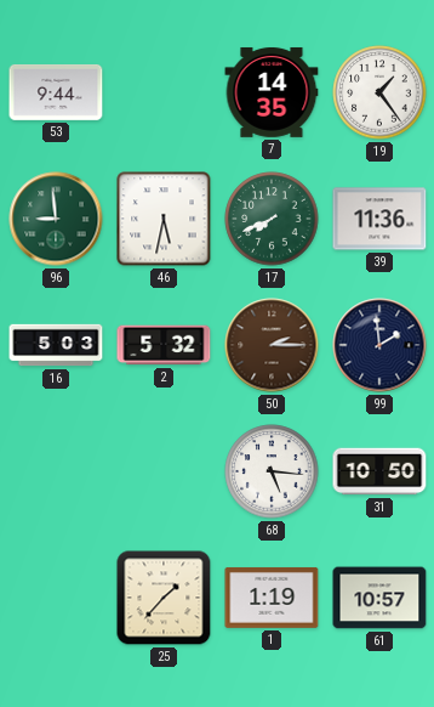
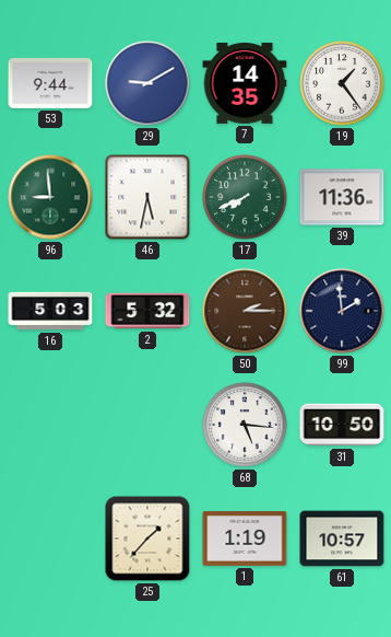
29: none -> 9:10
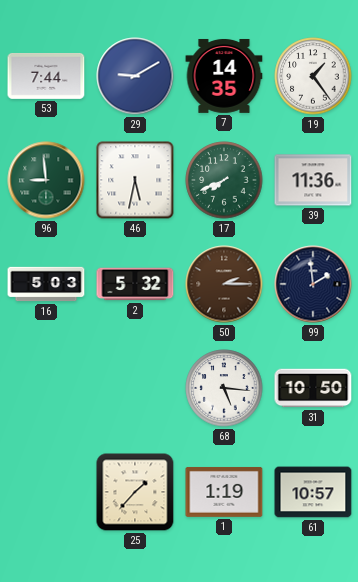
53: 9:44 -> 7:44
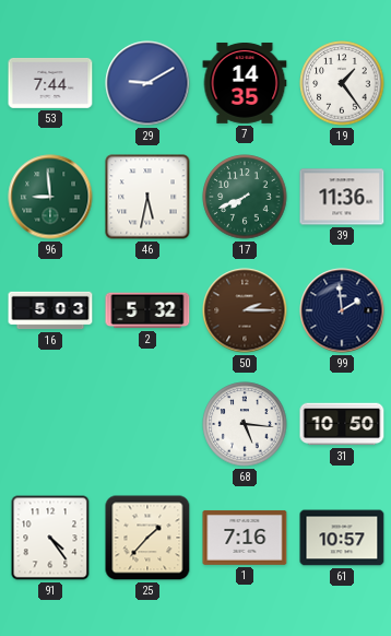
91: none -> 4:24
1: 1:19 -> 7:16
